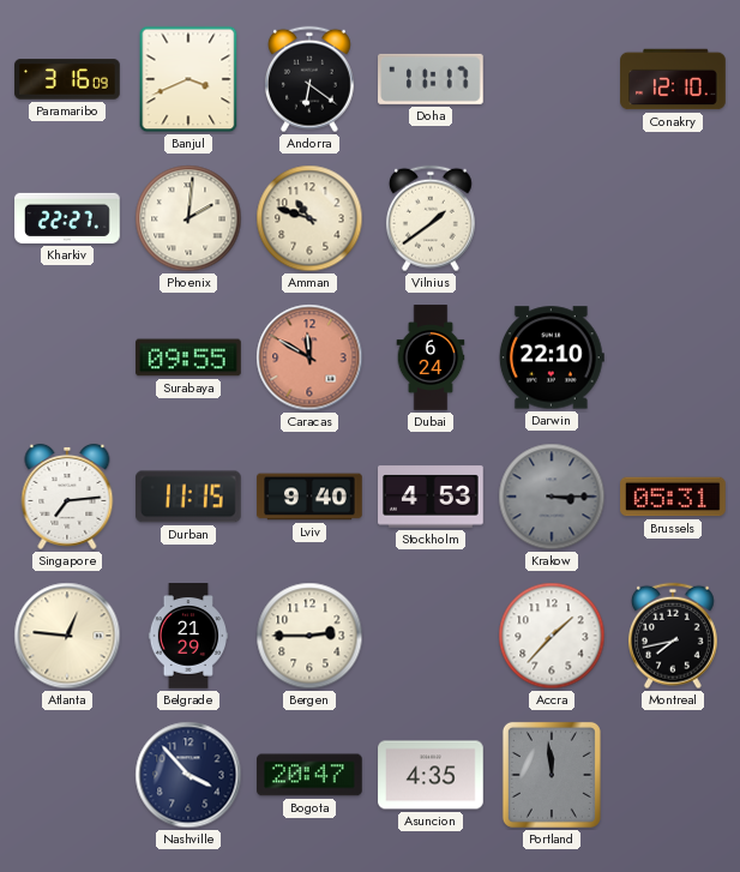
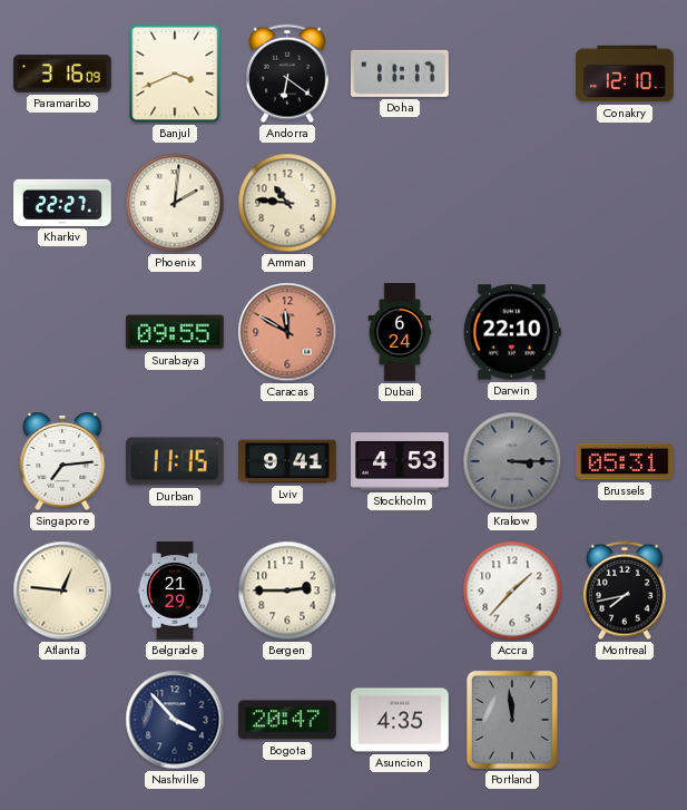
Amman: 10:48 -> 10:46
Vilnius: 1:39 -> none
Lviv: 9:40 -> 9:41
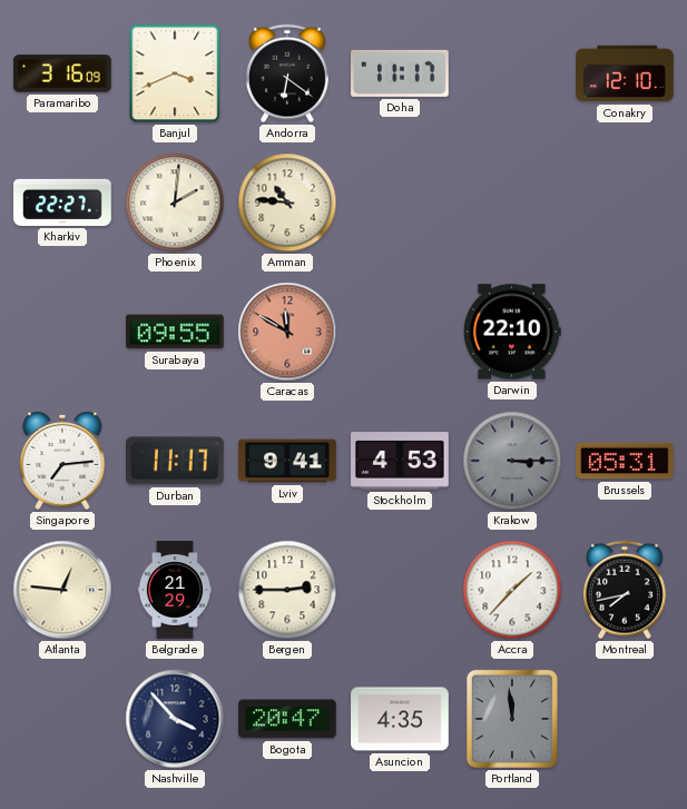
Dubai: 6:24 -> none
Durban: 11:15 -> 11:17
